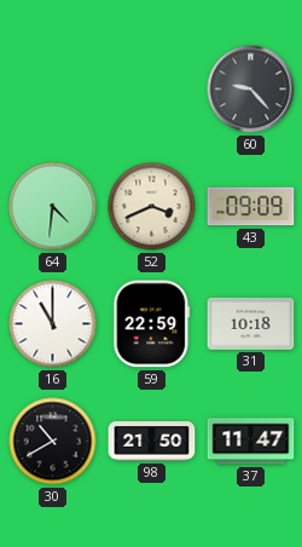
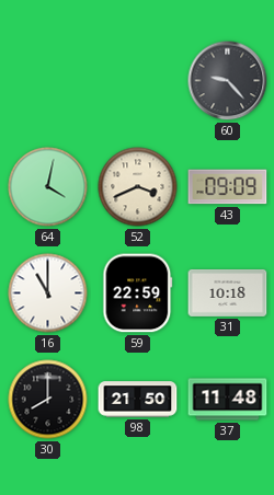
64: 4:31 -> 4:02
30: 10:40 -> 8:00
37: 11:47 -> 11:48
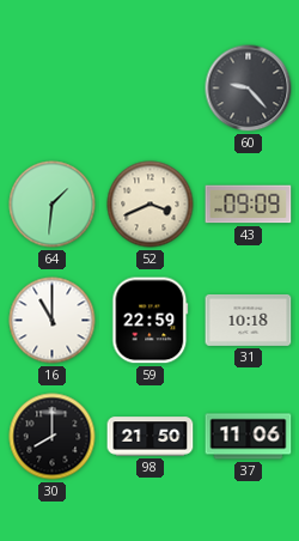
64: 4:02 -> 1:31
37: 11:48 -> 11:06
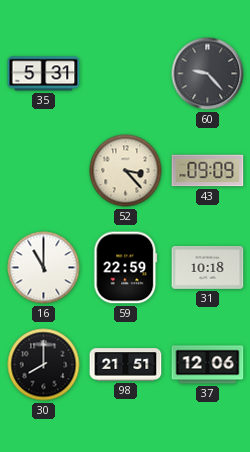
35: none -> 5:31
64: 1:31 -> none
52: 3:41 -> 3:23
98: 21:50 -> 21:51
37: 11:06 -> 12:06
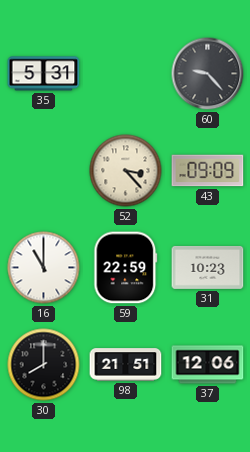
31: 10:18 -> 10:23
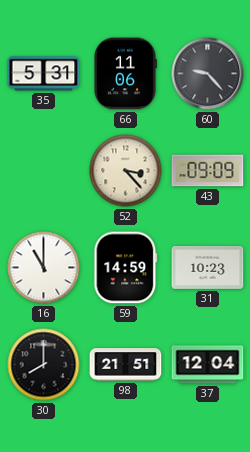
66: none -> 11:06
59: 22:59 -> 14:59
37: 12:06 -> 12:04
